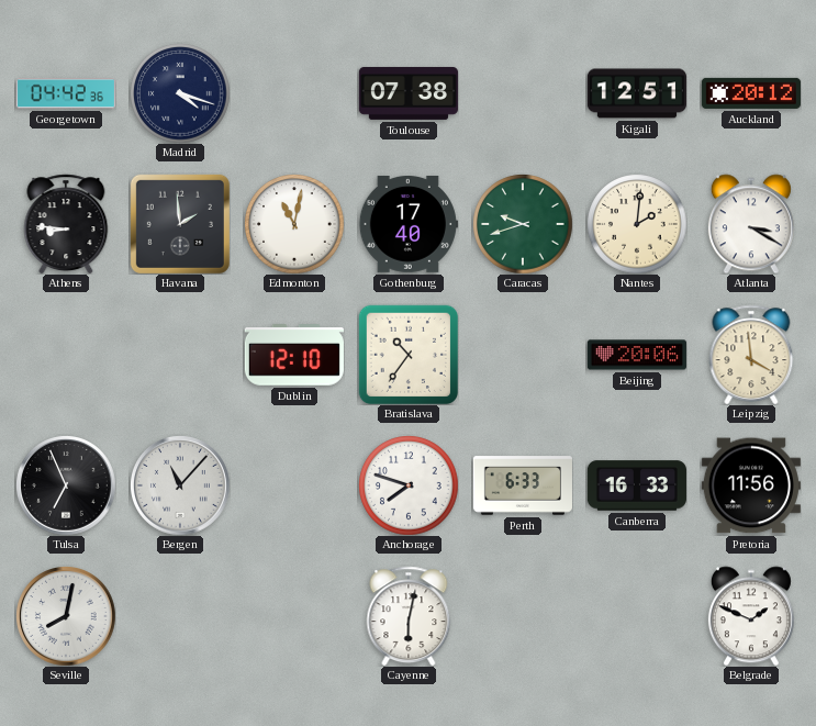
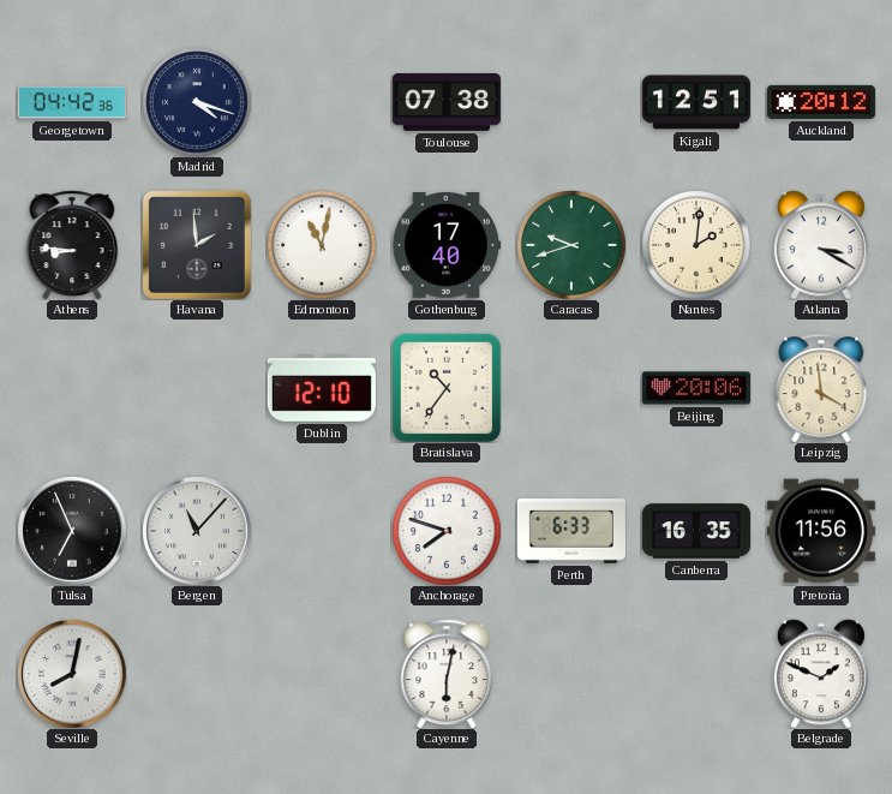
Canberra: 16:33 -> 16:35
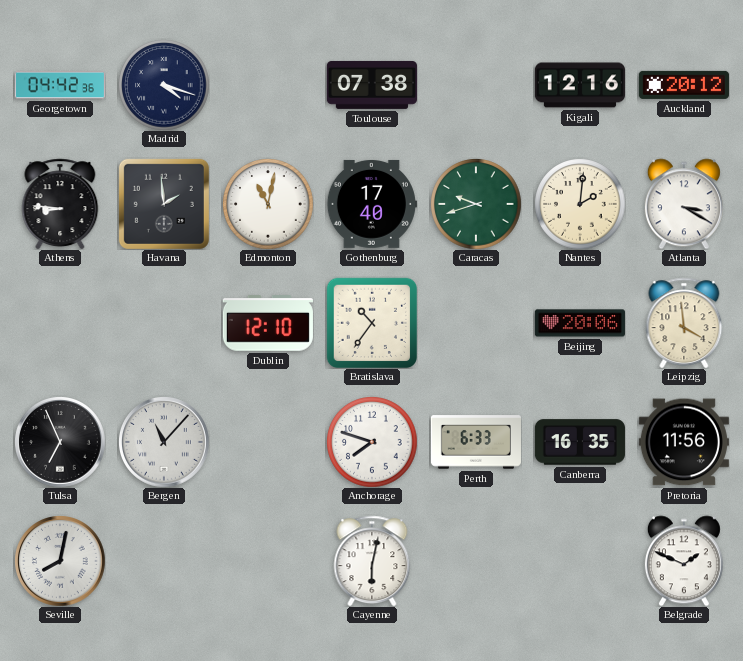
Kigali: 12:51 -> 12:16
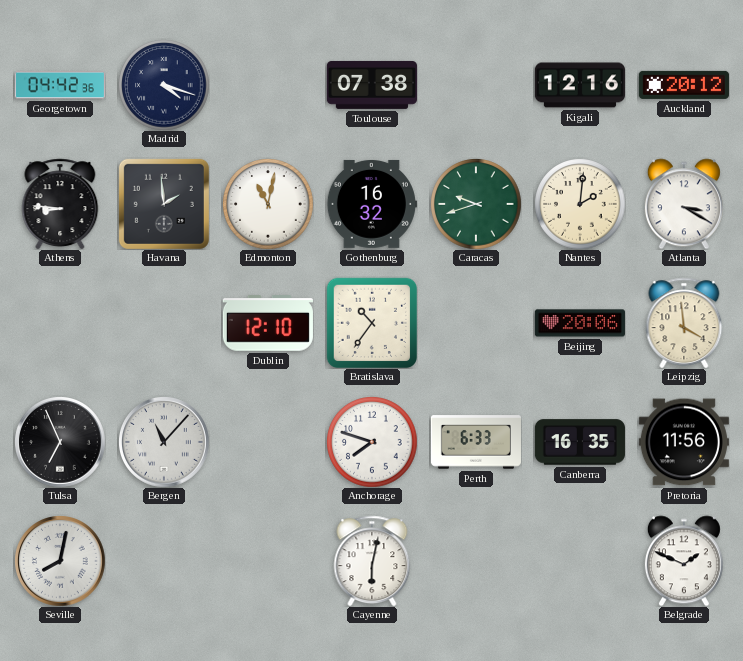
Gothenburg: 17:40 -> 16:32
